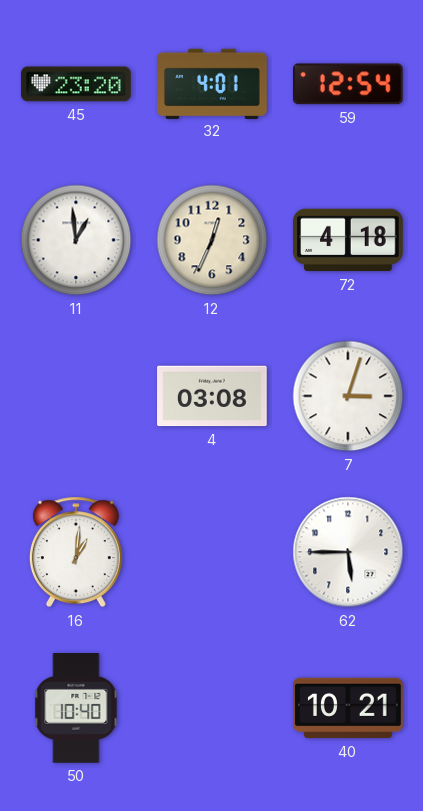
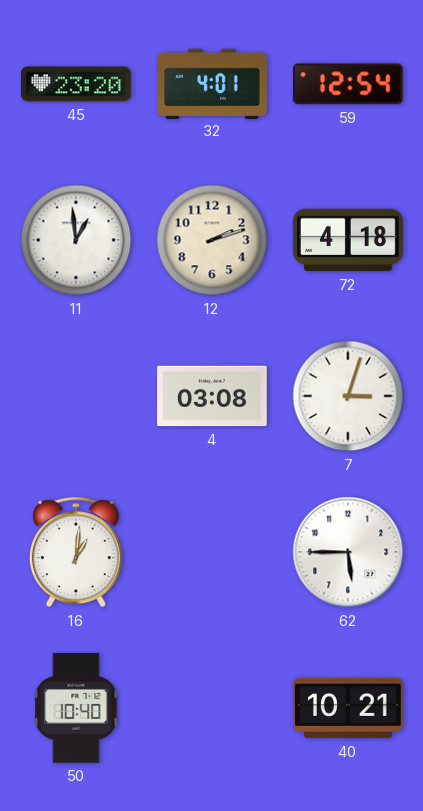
12: 12:34 -> 2:12
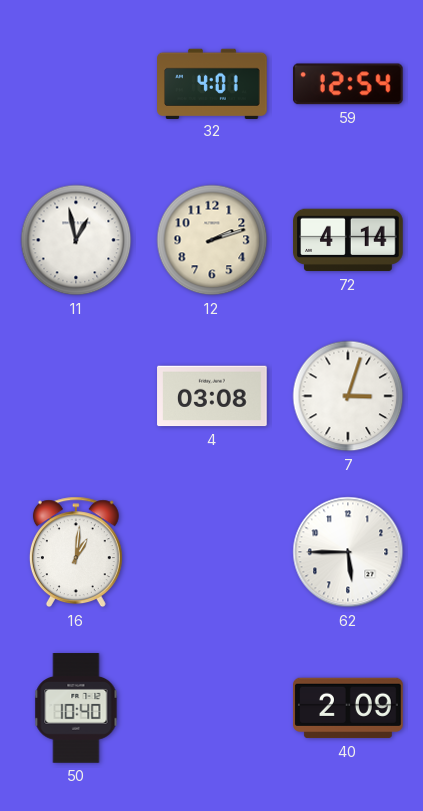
45: 23:20 -> none
11: 12:59 -> 12:58
72: 4:18 -> 4:14
40: 10:21 -> 2:09
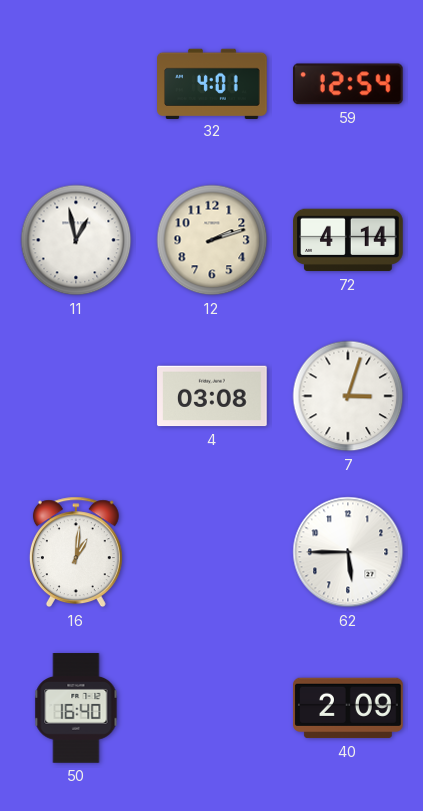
50: 10:40 -> 16:40
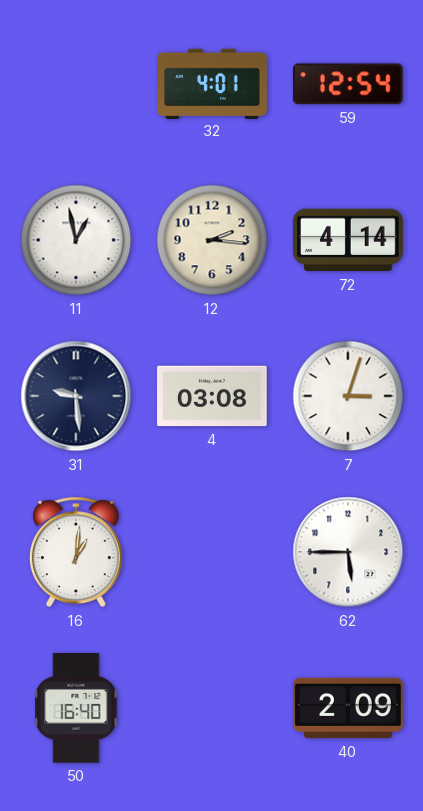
12: 2:12 -> 2:16
31: none -> 9:29
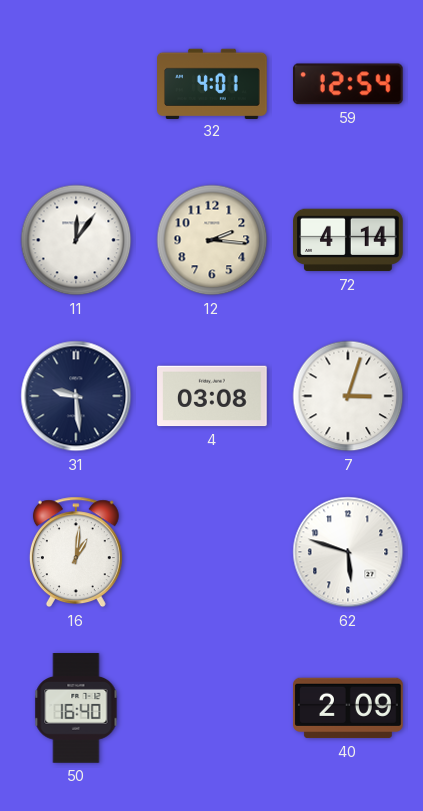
11: 12:58 -> 12:06
62: 5:45 -> 5:48
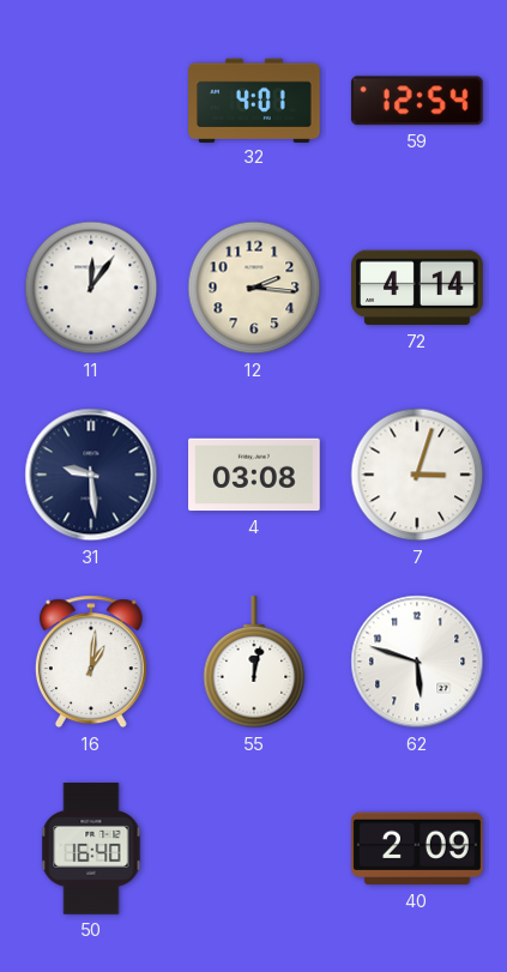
55: none -> 12:02
